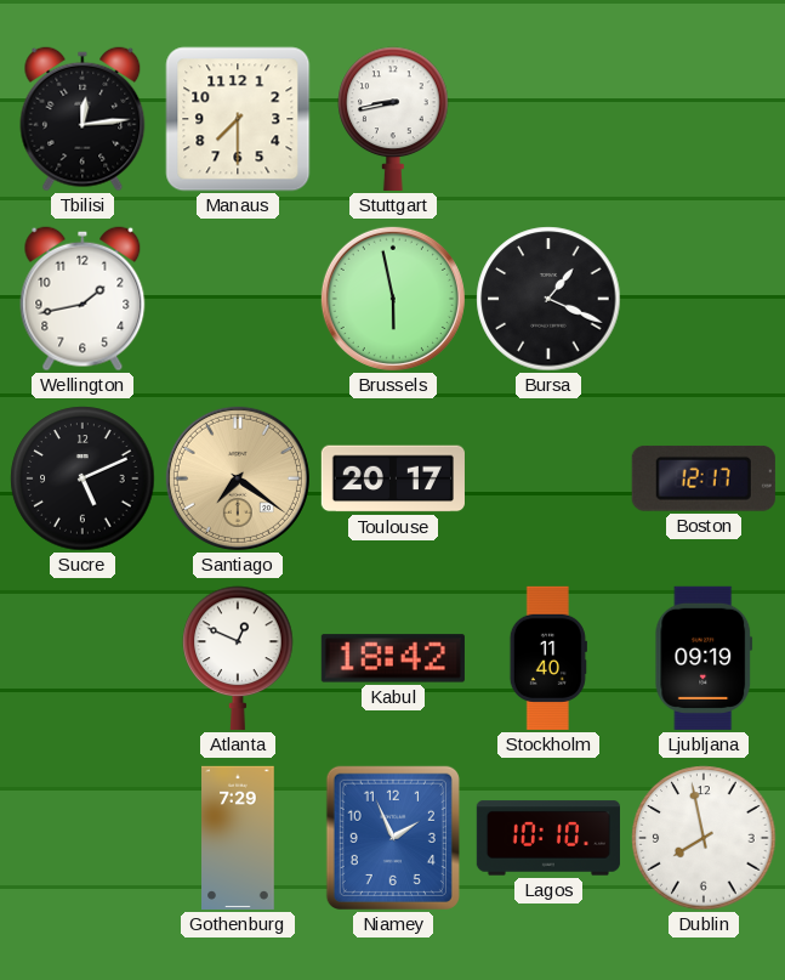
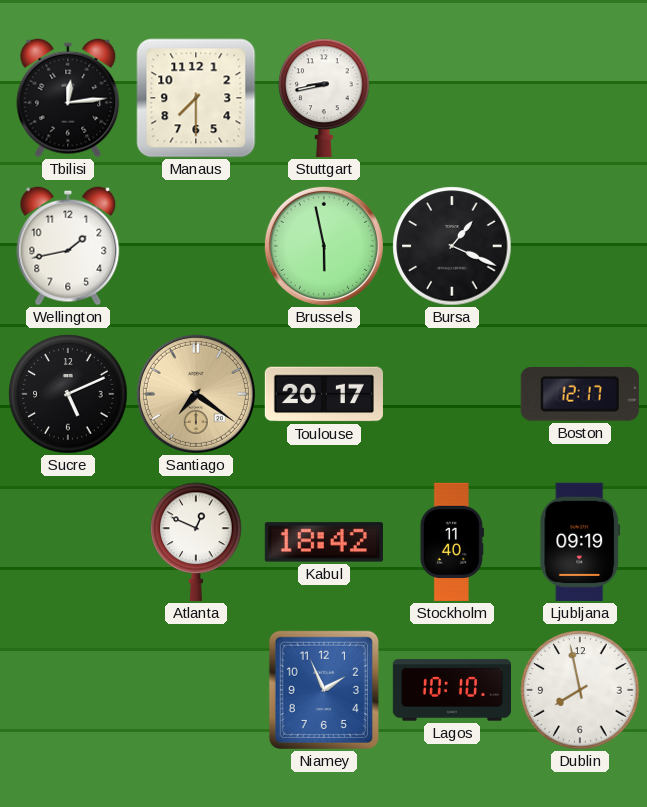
Gothenburg: 7:29 -> none
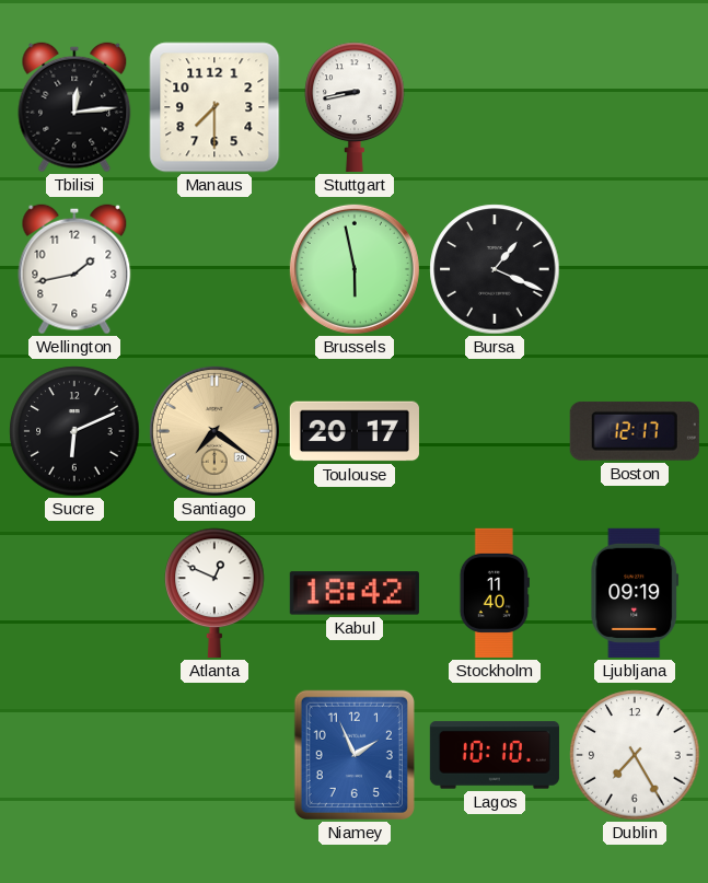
Sucre: 5:11 -> 6:11
Dublin: 7:58 -> 7:25
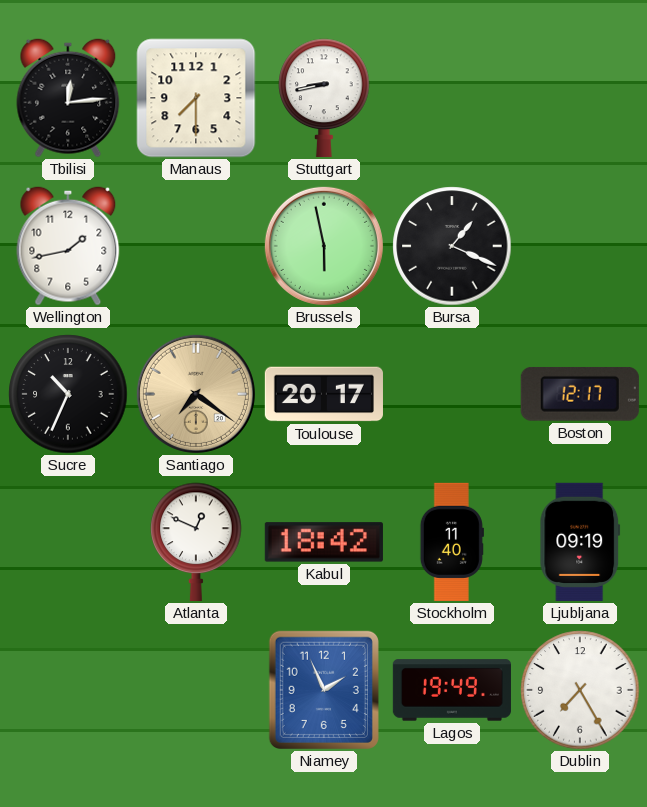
Sucre: 6:11 -> 10:34
Lagos: 10:10 -> 19:49
